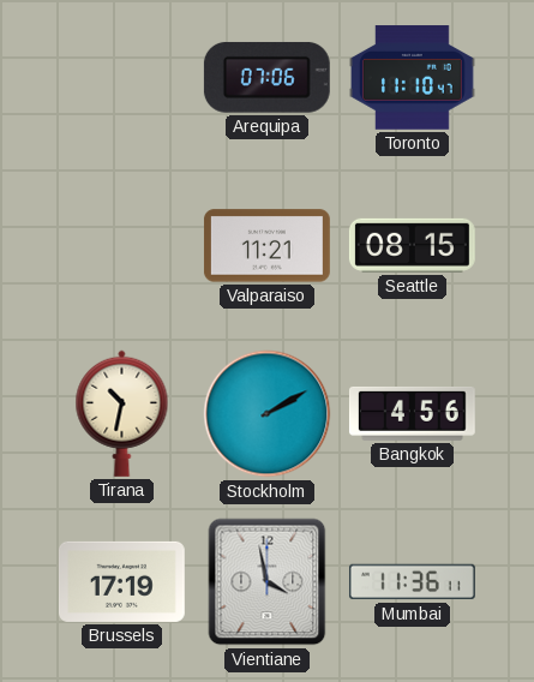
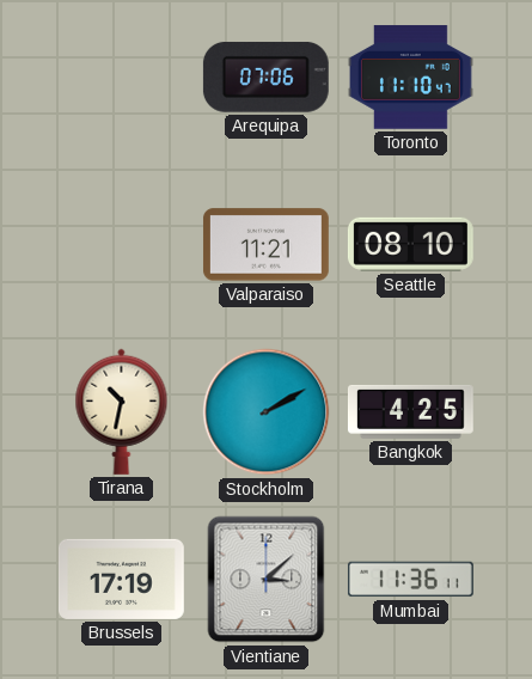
Seattle: 08:15 -> 08:10
Bangkok: 4:56 -> 4:25
Vientiane: 3:58 -> 3:08
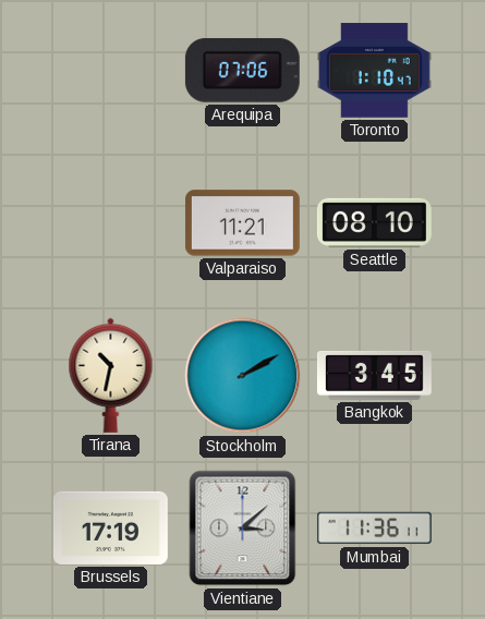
Toronto: 11:10 -> 1:10
Bangkok: 4:25 -> 3:45
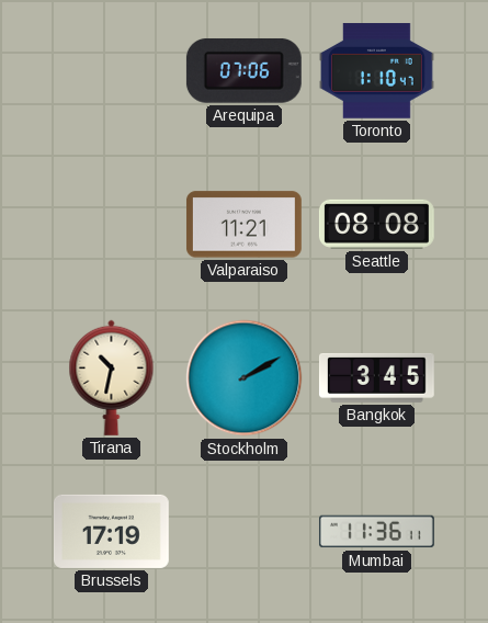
Seattle: 08:10 -> 08:08
Vientiane: 3:08 -> none
